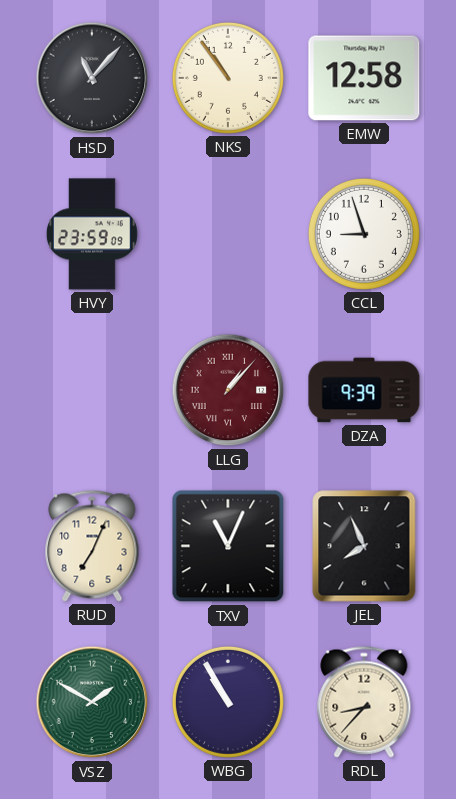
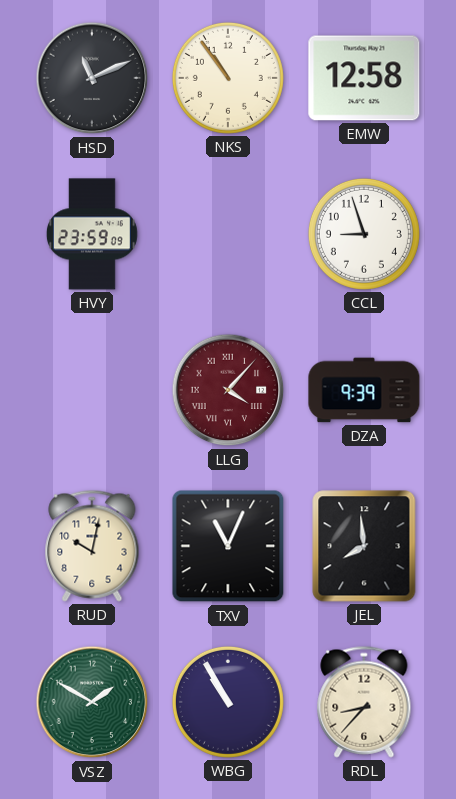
HSD: 11:07 -> 11:11
LLG: 1:07 -> 4:07
RUD: 7:04 -> 10:02
JEL: 7:56 -> 7:59
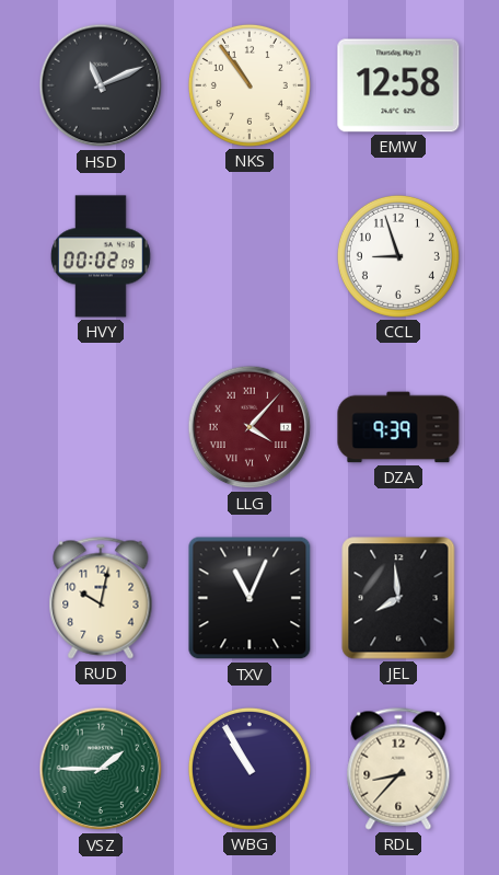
HVY: 23:59 -> 00:02
VSZ: 1:50 -> 1:45
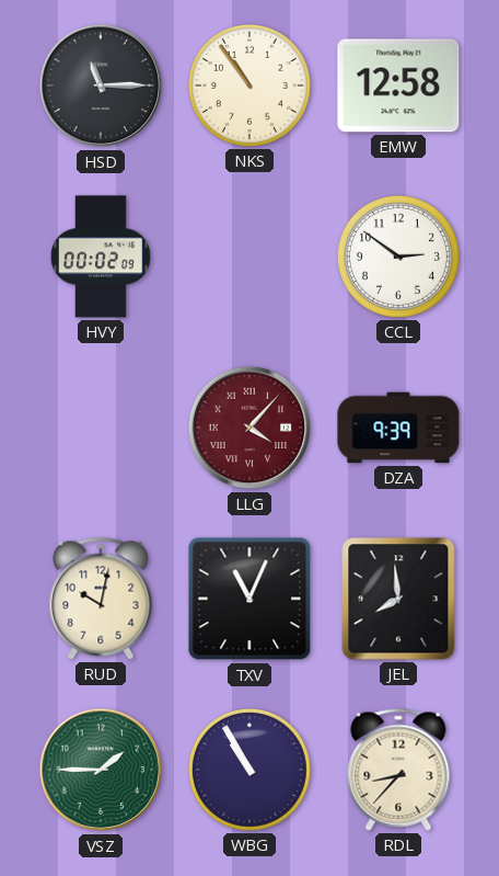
HSD: 11:11 -> 11:15
CCL: 8:57 -> 2:51
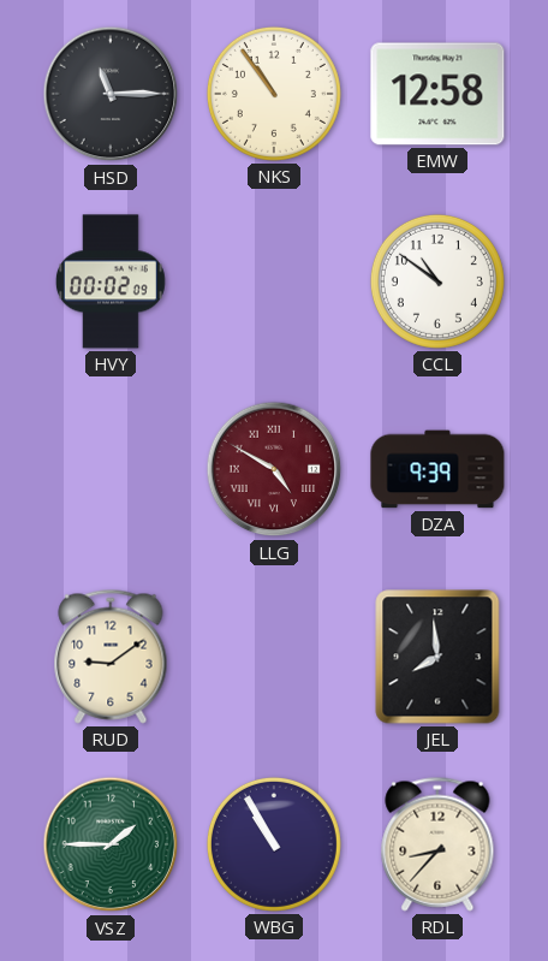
CCL: 2:51 -> 10:51
LLG: 4:07 -> 4:50
RUD: 10:02 -> 9:09
TXV: 11:04 -> none
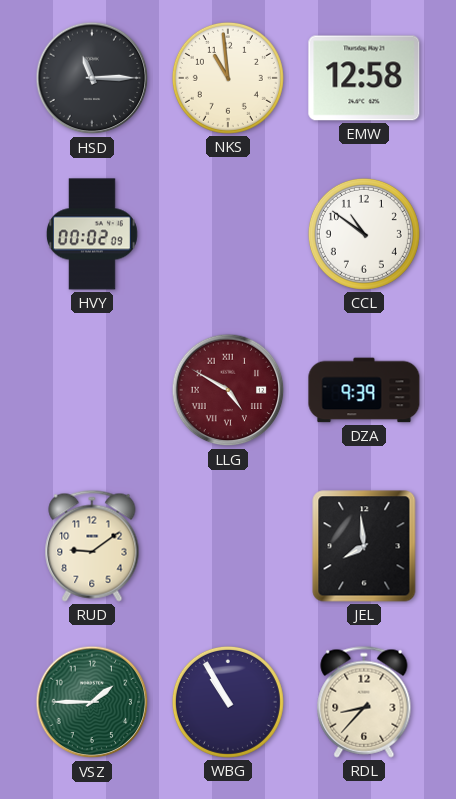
NKS: 10:54 -> 10:59
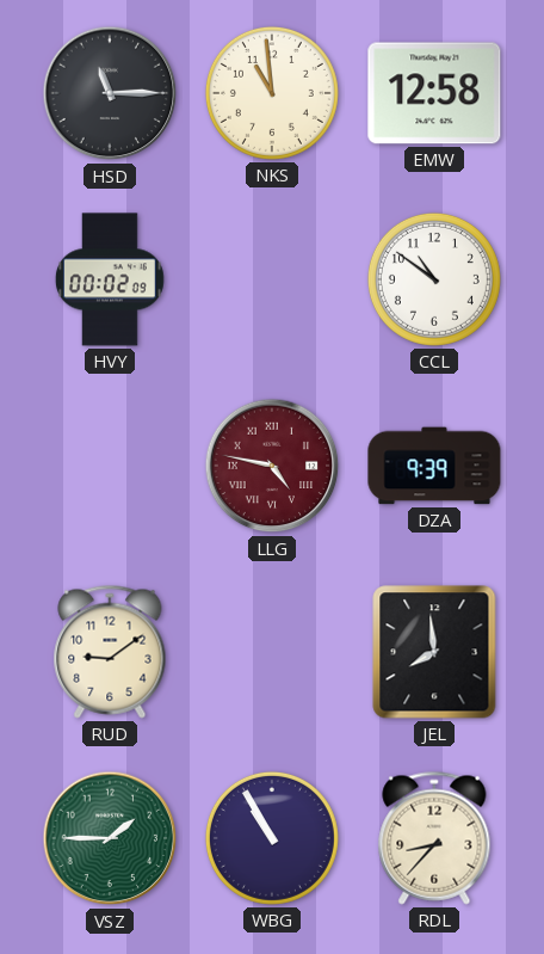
LLG: 4:50 -> 4:47
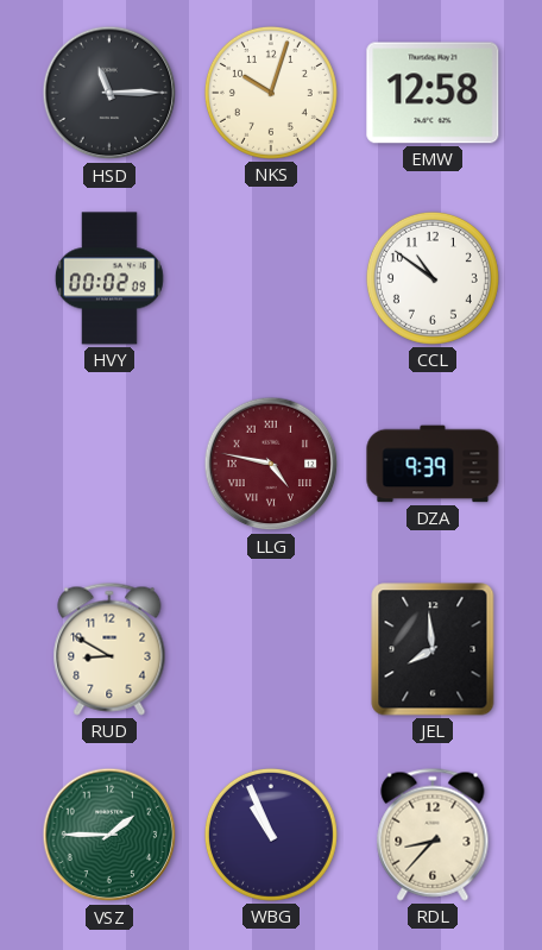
NKS: 10:59 -> 10:03
RUD: 9:09 -> 8:50
WBG: 10:55 -> 10:56
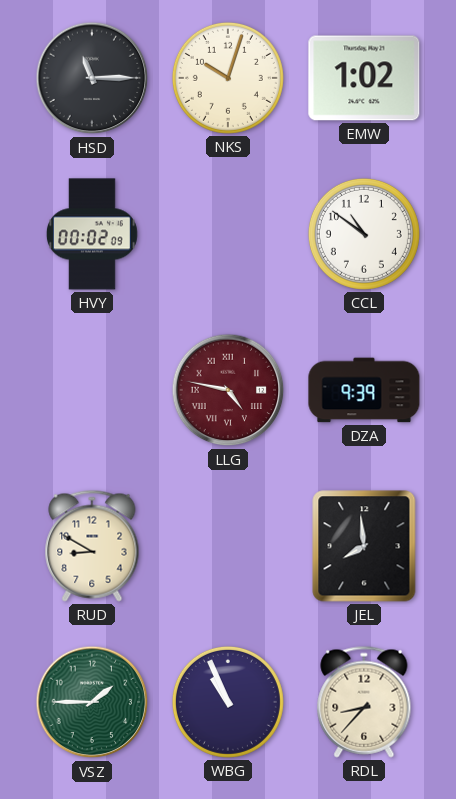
EMW: 12:58 -> 1:02
